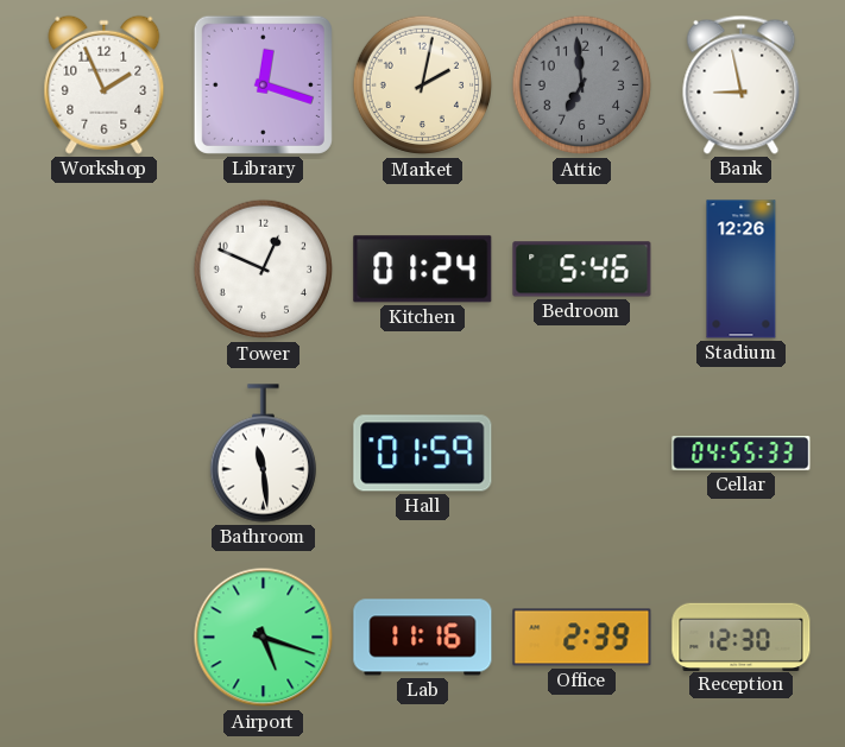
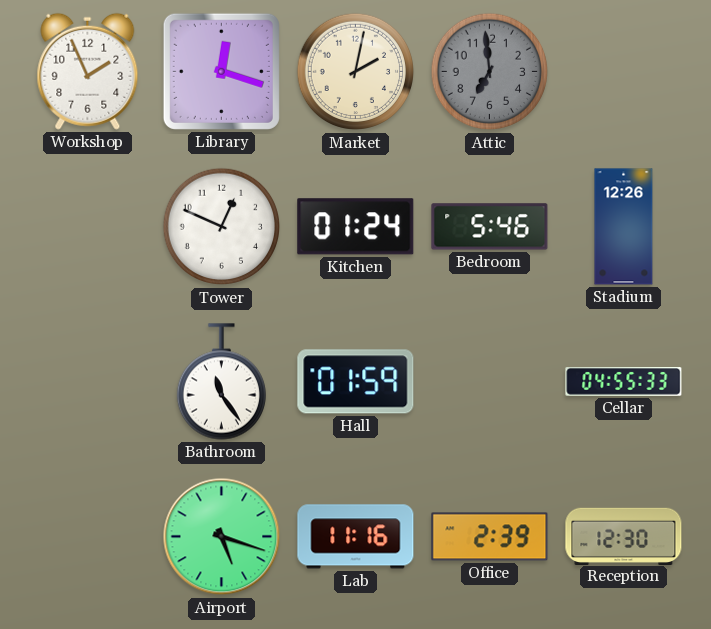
Bank: 8:58 -> none
Bathroom: 11:29 -> 11:24
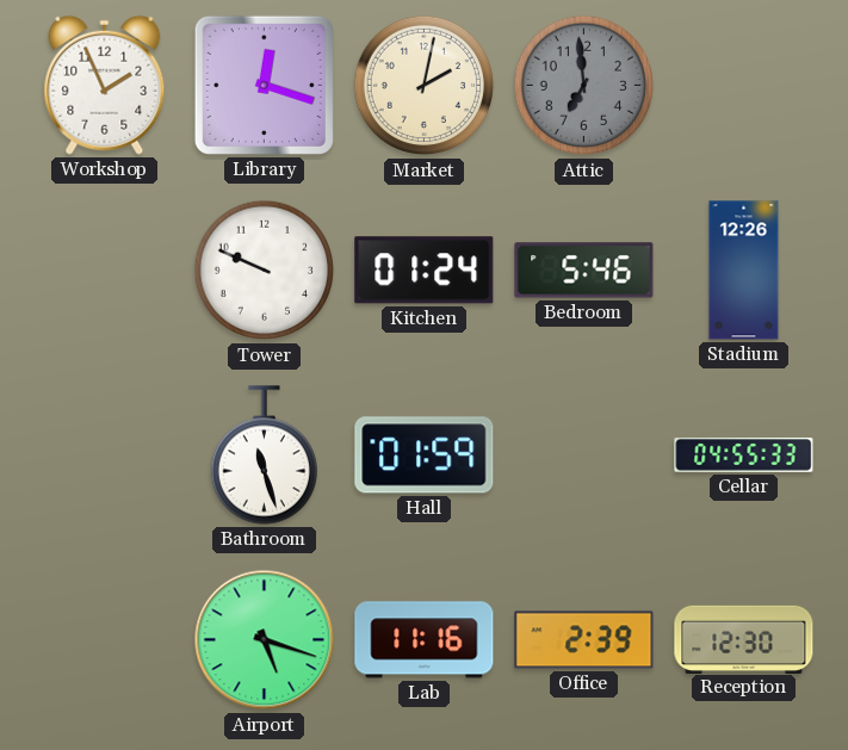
Tower: 12:49 -> 9:49
Bathroom: 11:24 -> 11:27
